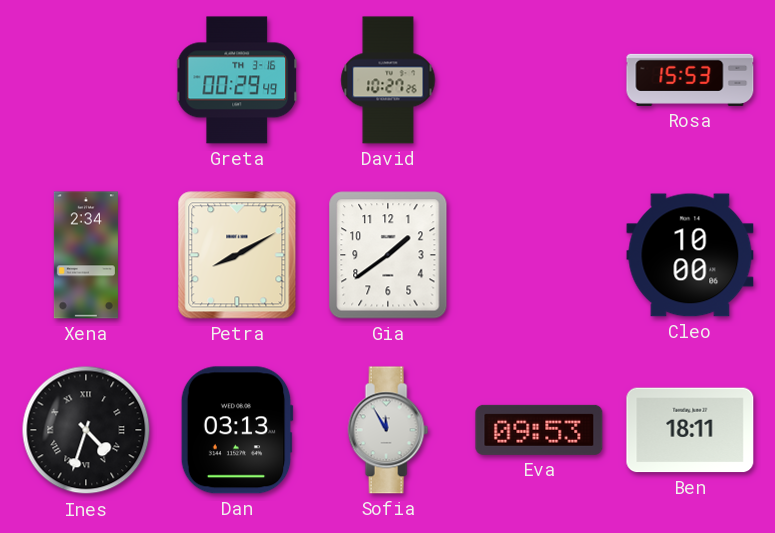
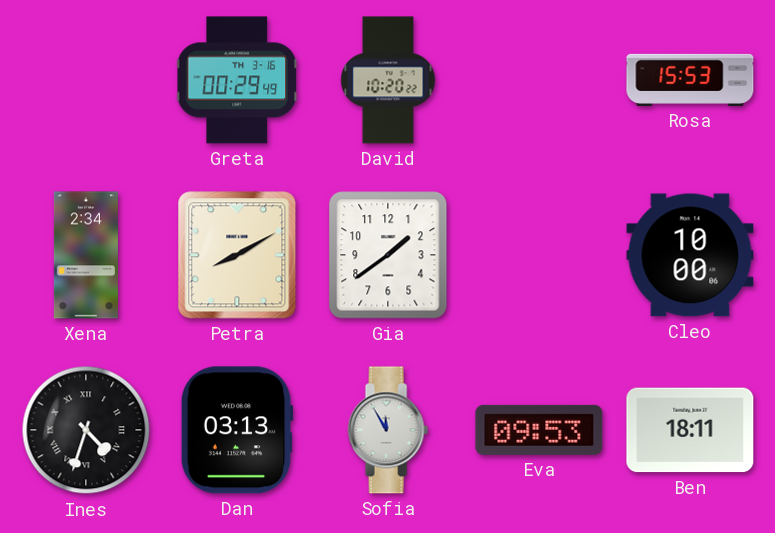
David: 10:27 -> 10:20
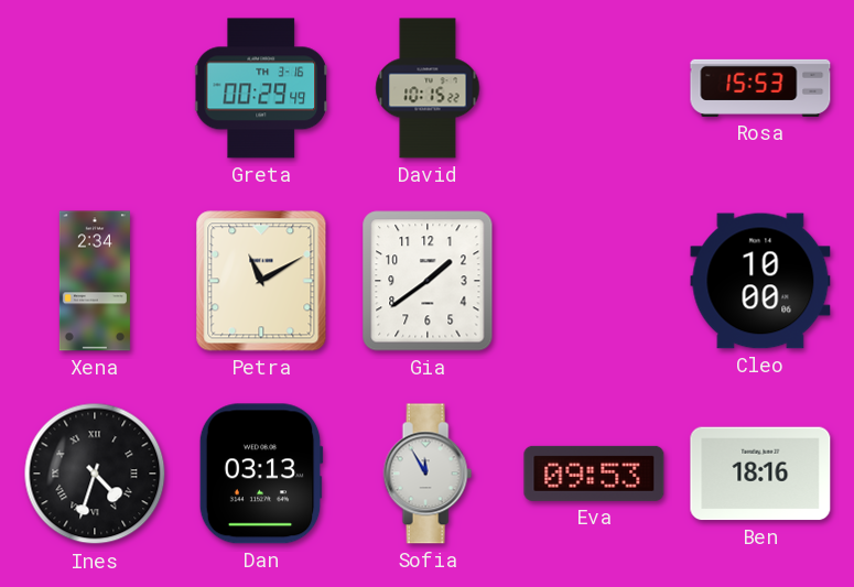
David: 10:20 -> 10:15
Petra: 8:10 -> 11:10
Ben: 18:11 -> 18:16
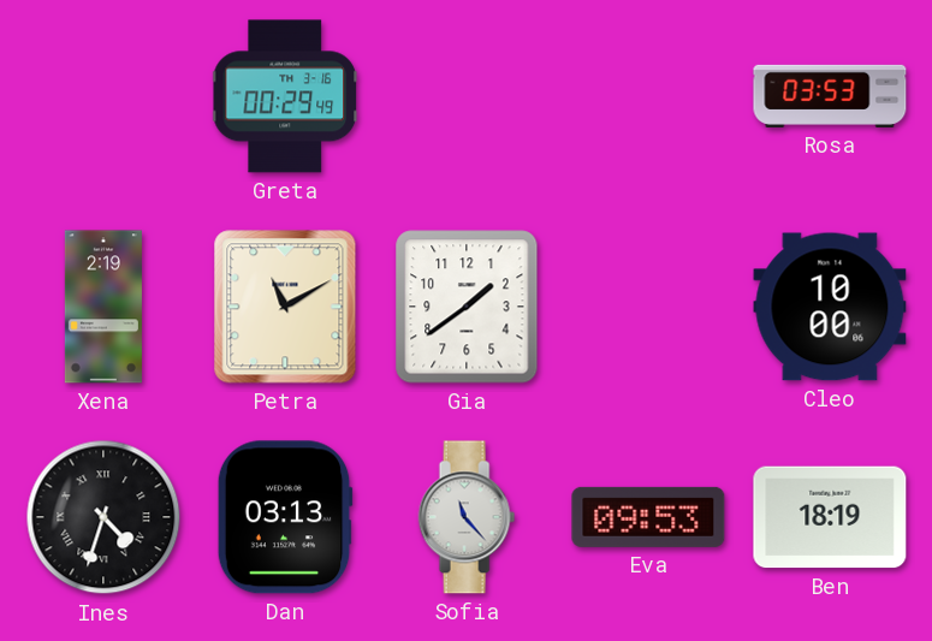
David: 10:15 -> none
Rosa: 15:53 -> 03:53
Xena: 2:34 -> 2:19
Sofia: 11:55 -> 11:23
Ben: 18:16 -> 18:19
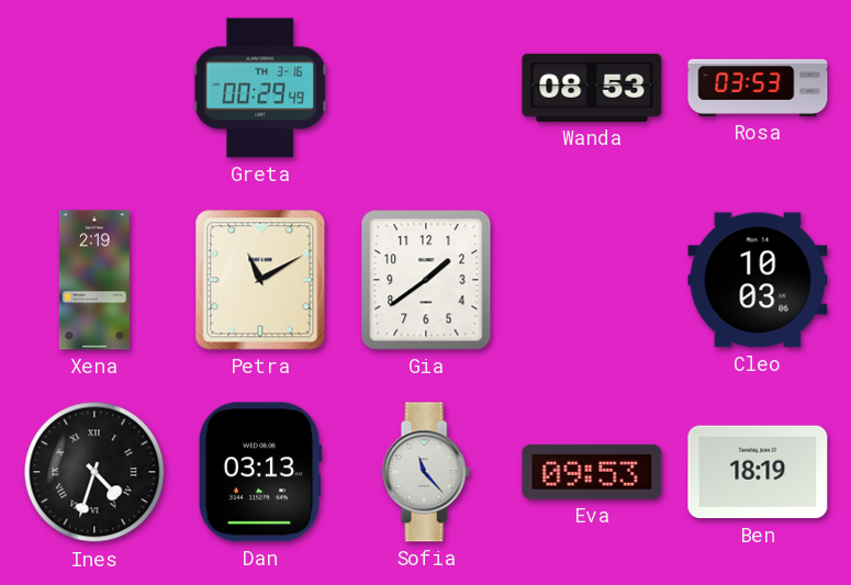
Wanda: none -> 08:53
Cleo: 10:00 -> 10:03
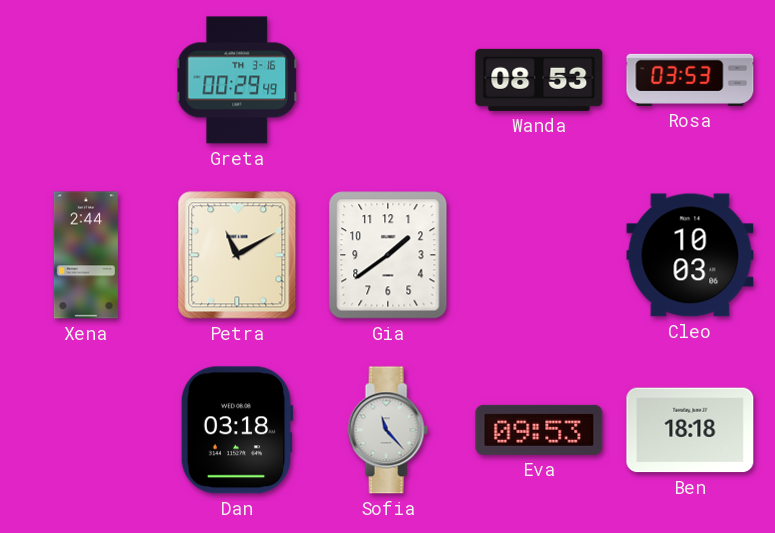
Xena: 2:19 -> 2:44
Ines: 4:33 -> none
Dan: 03:13 -> 03:18
Ben: 18:19 -> 18:18
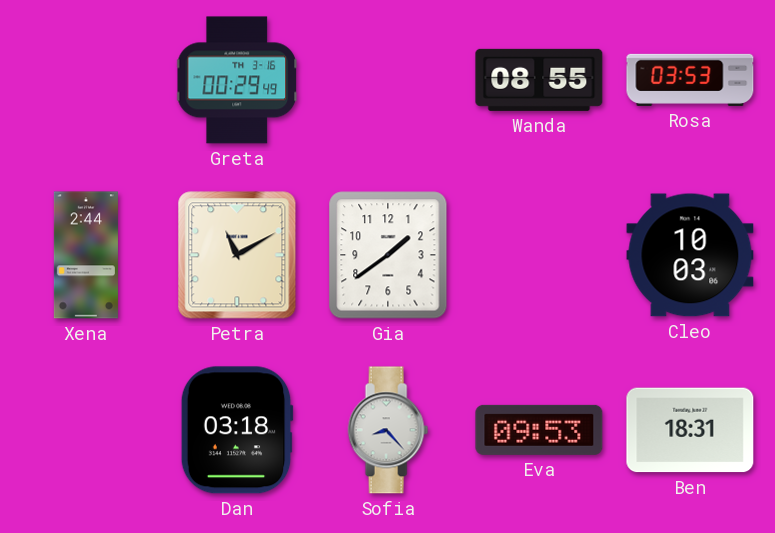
Wanda: 08:53 -> 08:55
Sofia: 11:23 -> 8:23
Ben: 18:18 -> 18:31
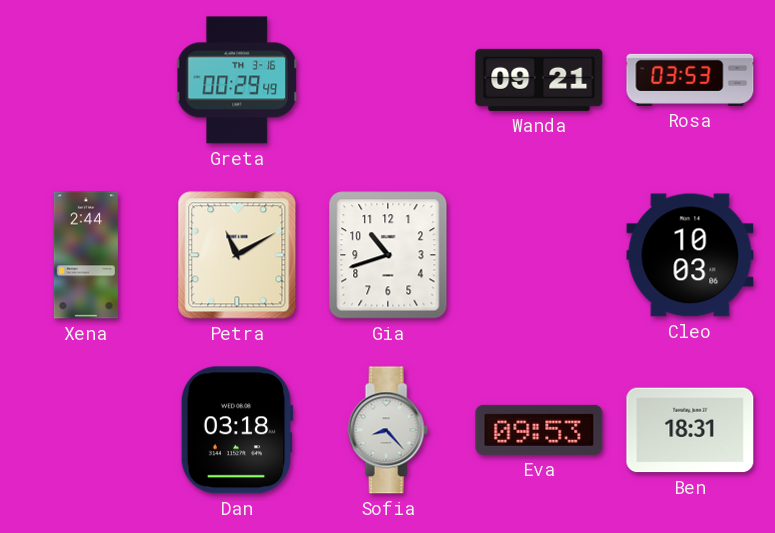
Wanda: 08:55 -> 09:21
Gia: 1:39 -> 10:42
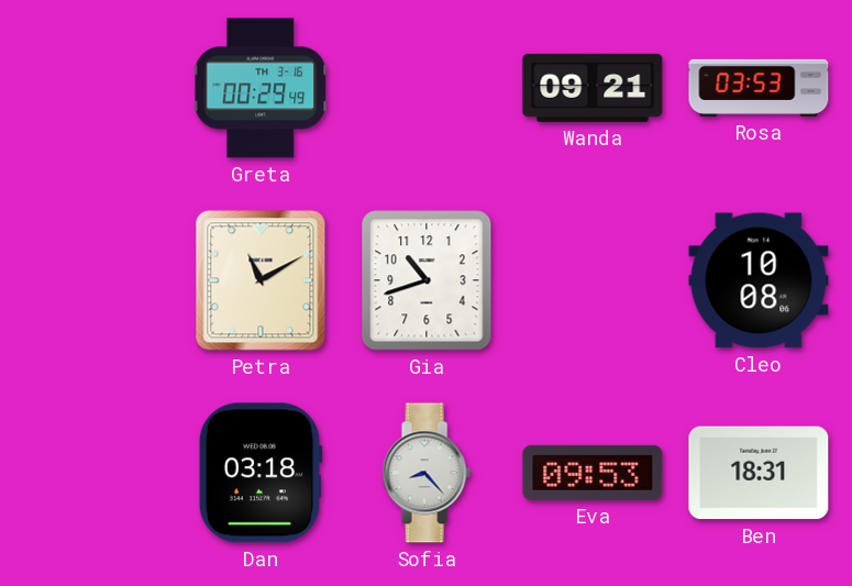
Xena: 2:44 -> none
Cleo: 10:03 -> 10:08
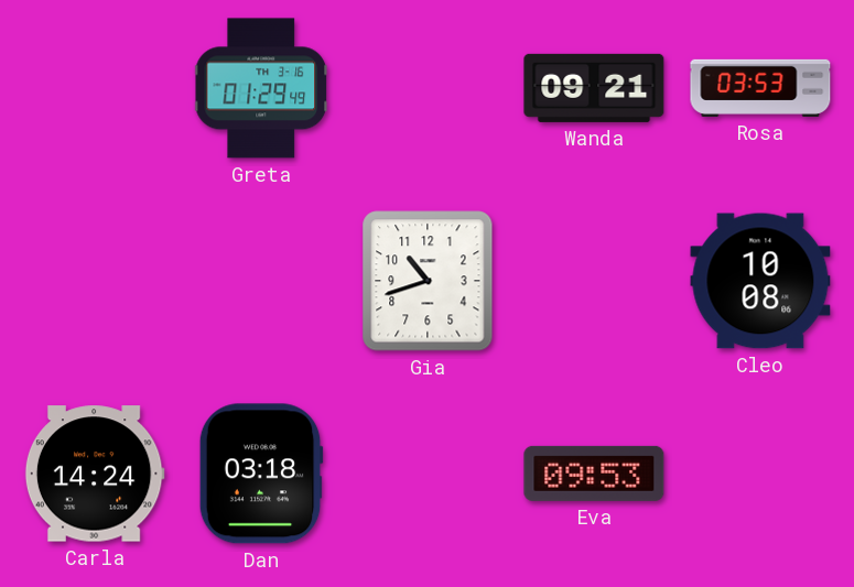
Greta: 00:29 -> 01:29
Petra: 11:10 -> none
Carla: none -> 14:24
Sofia: 8:23 -> none
Ben: 18:31 -> none
